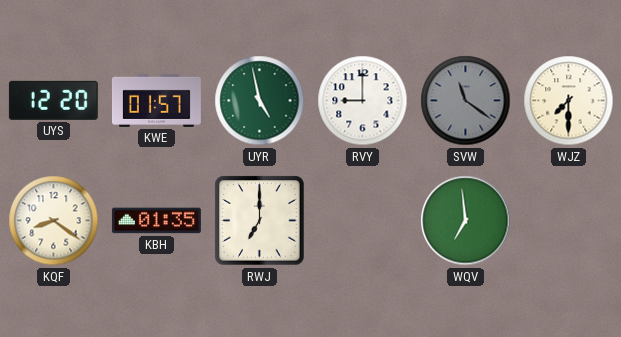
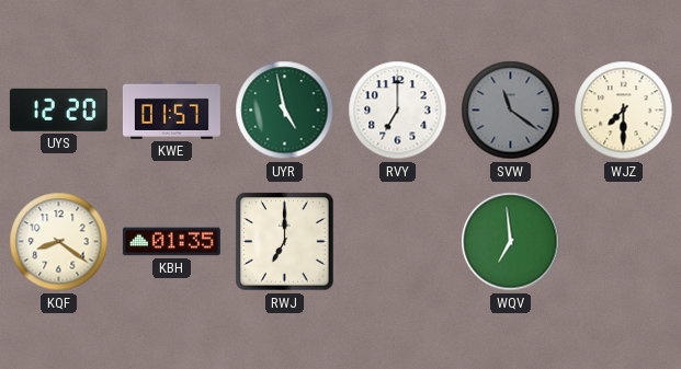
RVY: 9:00 -> 7:00
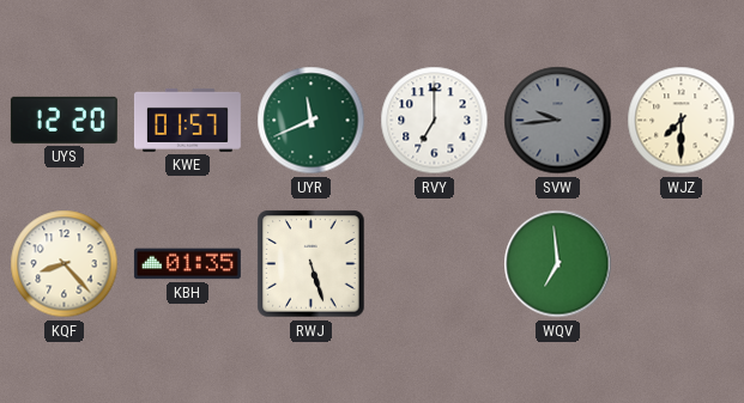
UYR: 4:58 -> 11:41
SVW: 11:21 -> 9:44
KQF: 8:21 -> 8:23
RWJ: 7:00 -> 5:27
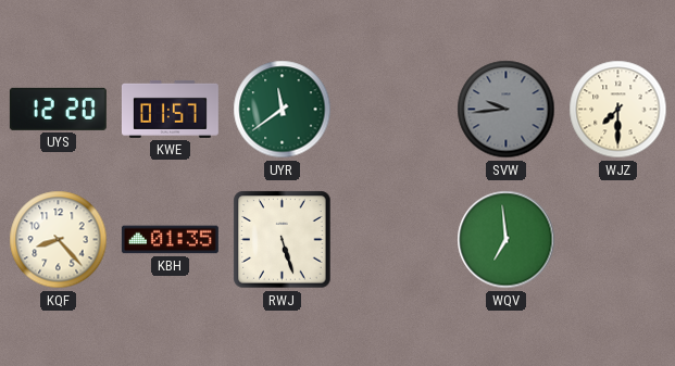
UYR: 11:41 -> 11:39
RVY: 7:00 -> none
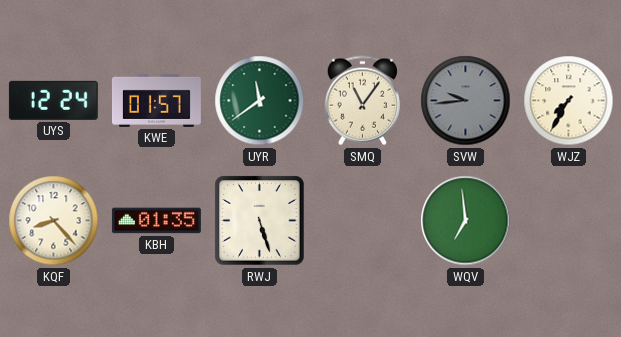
UYS: 12:20 -> 12:24
SMQ: none -> 11:06
WJZ: 7:30 -> 7:35
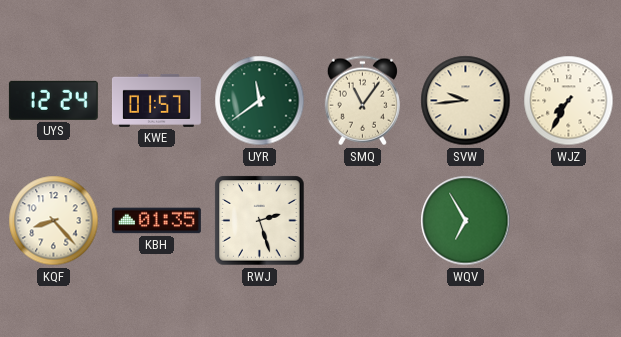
SVW dial: grey -> cream
RWJ: 5:27 -> 2:27
WQV: 6:59 -> 6:55
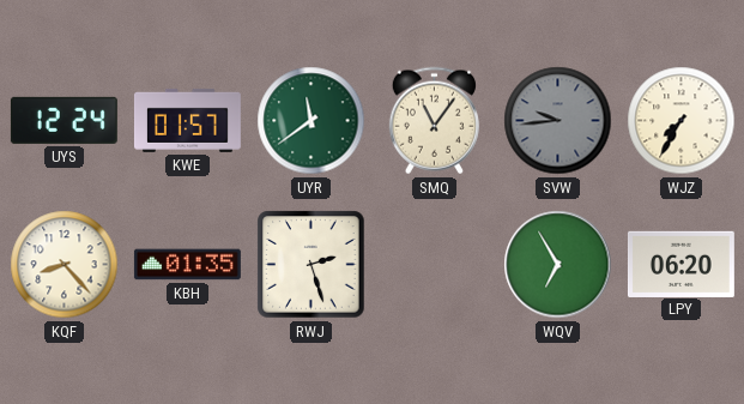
SVW dial: cream -> grey
LPY: none -> 06:20
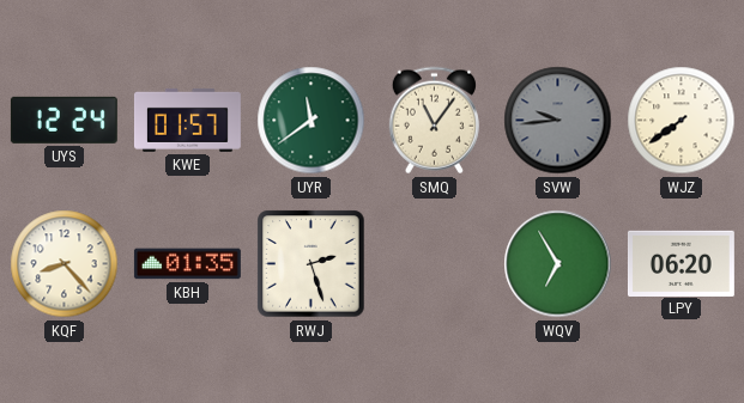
WJZ: 7:35 -> 7:39
